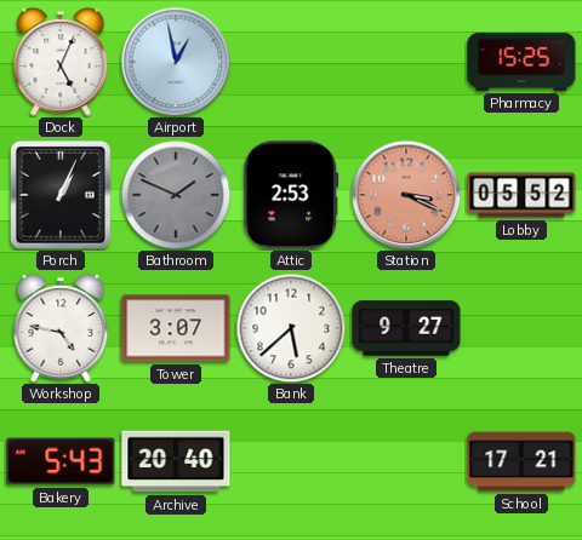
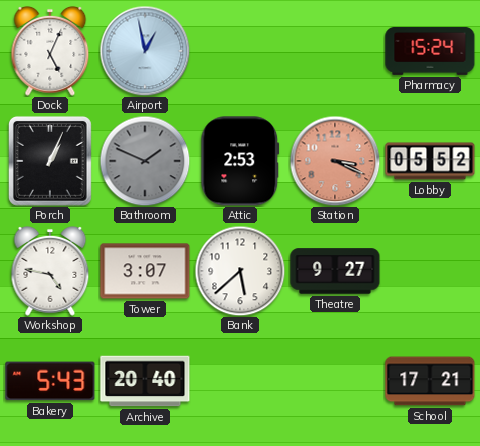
Pharmacy: 15:25 -> 15:24
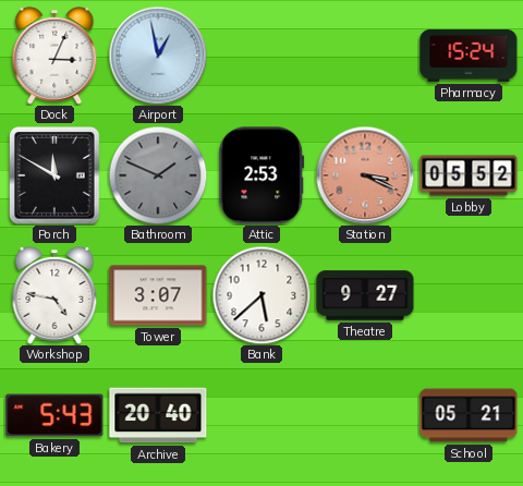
Dock: 5:04 -> 3:04
Porch: 1:04 -> 11:50
School: 17:21 -> 05:21
